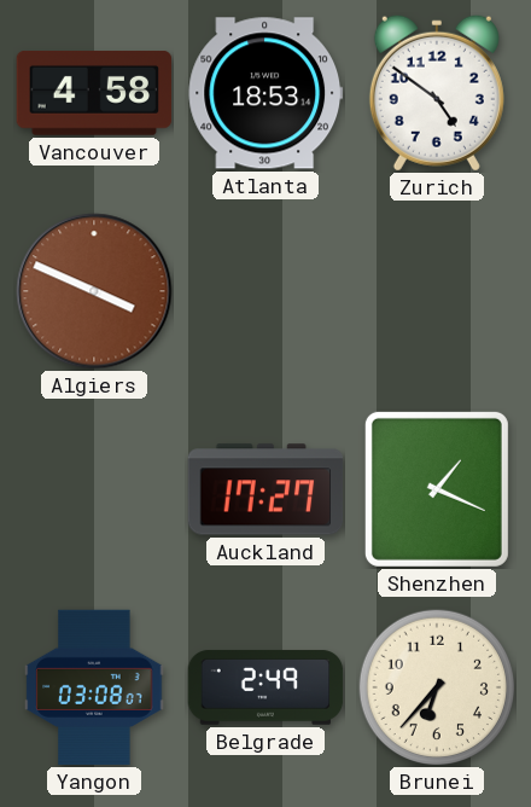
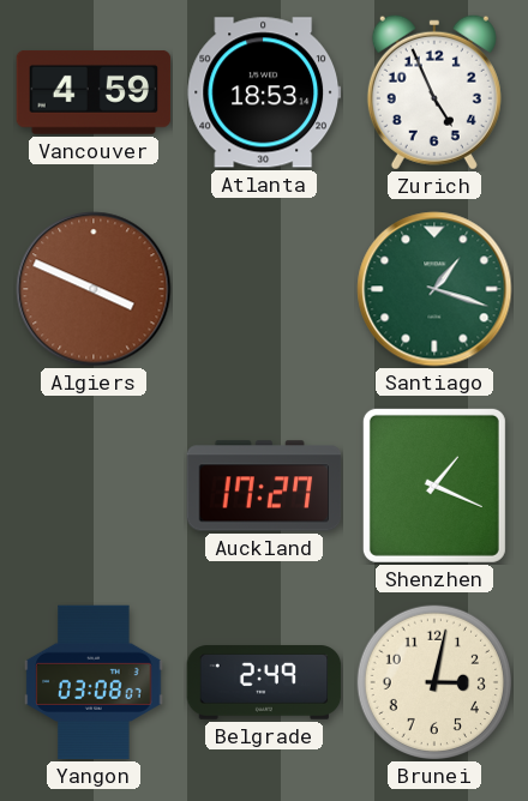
Vancouver: 4:58 -> 4:59
Zurich: 4:51 -> 4:56
Santiago: none -> 1:18
Brunei: 6:37 -> 3:02
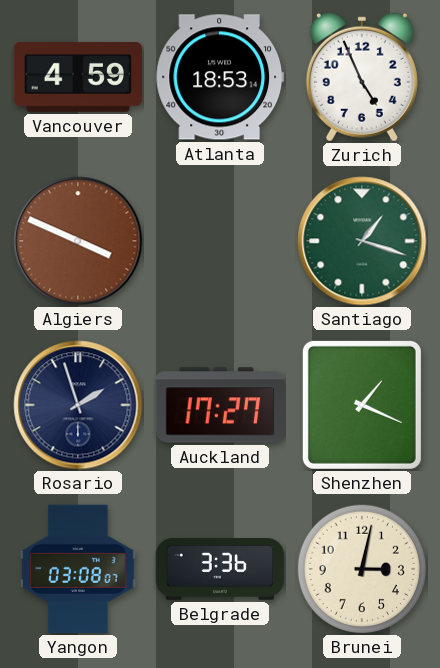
Rosario: none -> 1:57
Belgrade: 2:49 -> 3:36
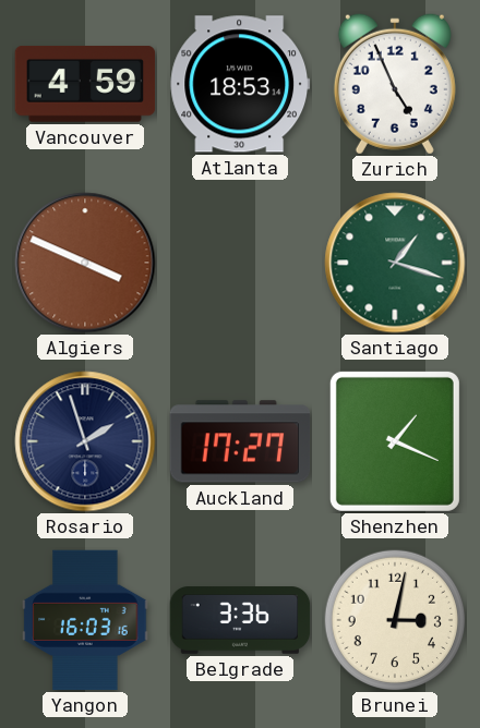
Yangon: 03:08 -> 16:03
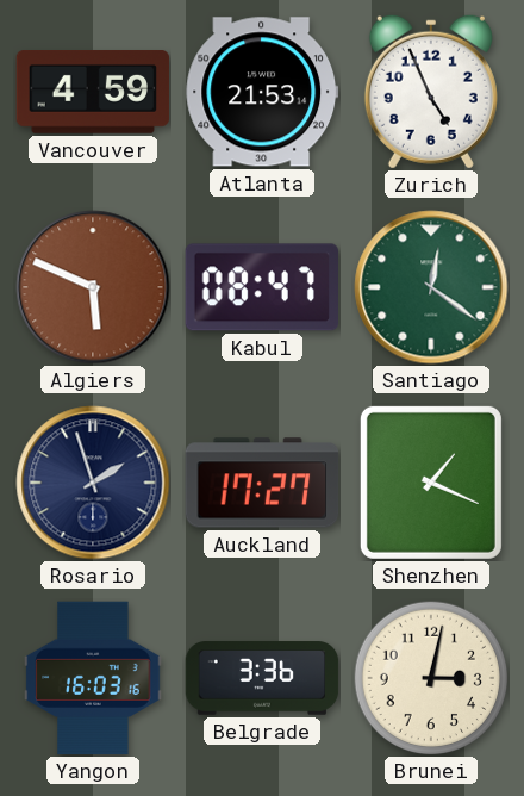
Atlanta: 18:53 -> 21:53
Algiers: 3:49 -> 5:49
Kabul: none -> 08:47
Santiago: 1:18 -> 12:21
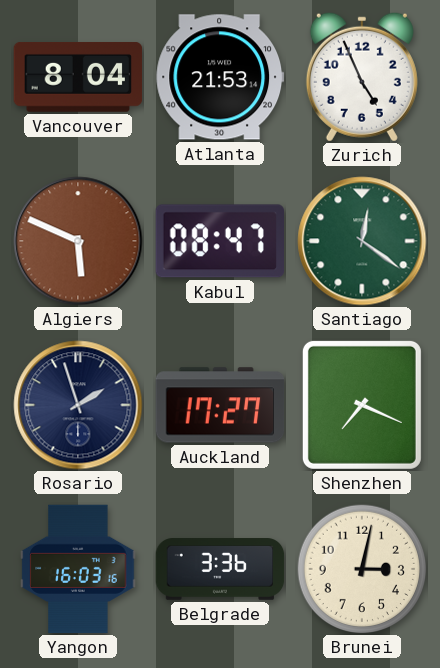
Vancouver: 4:59 -> 8:04
Shenzhen: 1:19 -> 7:19
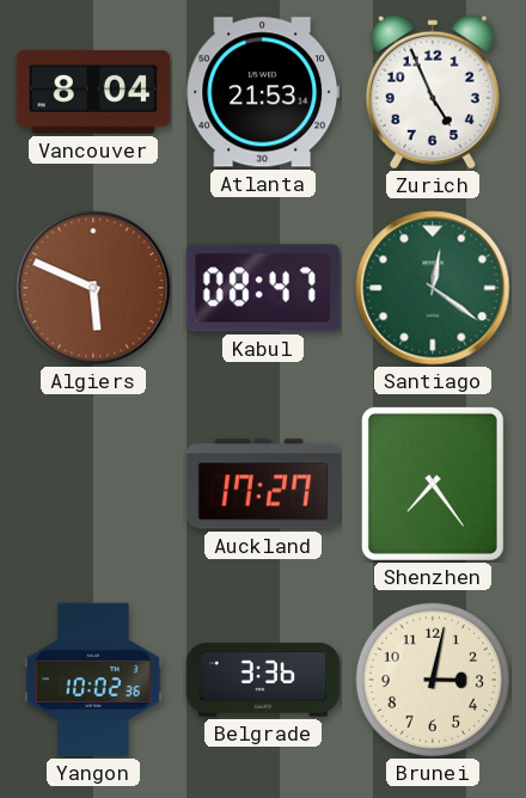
Rosario: 1:57 -> none
Shenzhen: 7:19 -> 7:24
Yangon: 16:03 -> 10:02
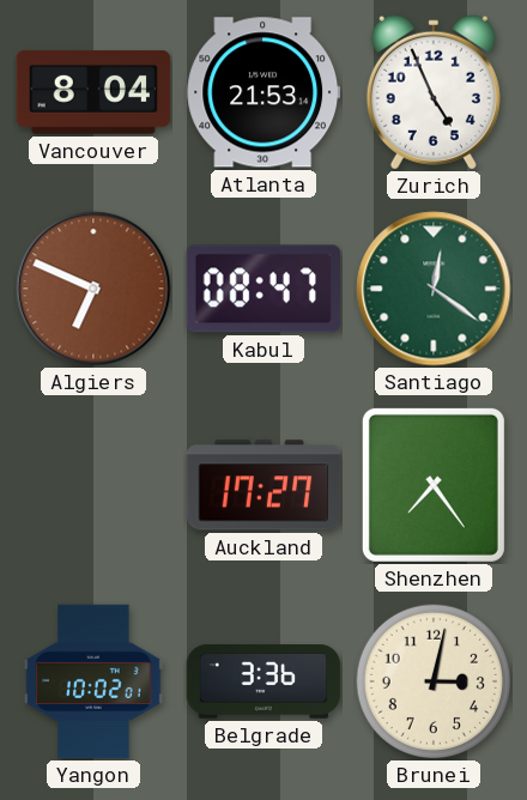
Algiers: 5:49 -> 6:49
Yangon: 10:02:36 -> 10:02:01
